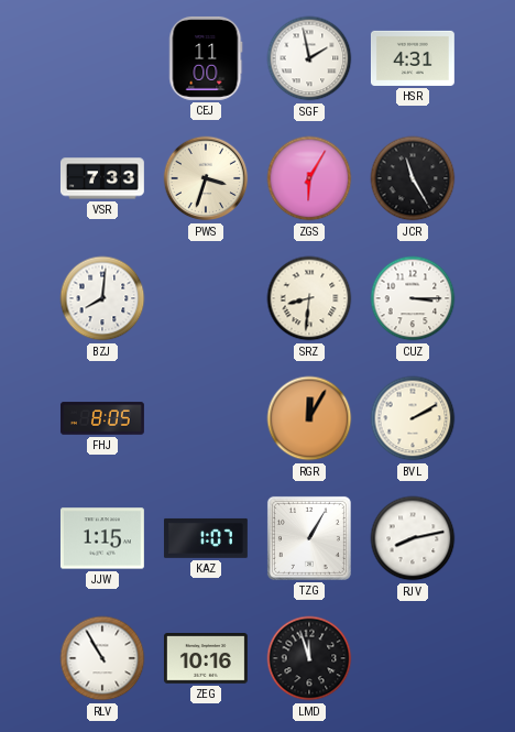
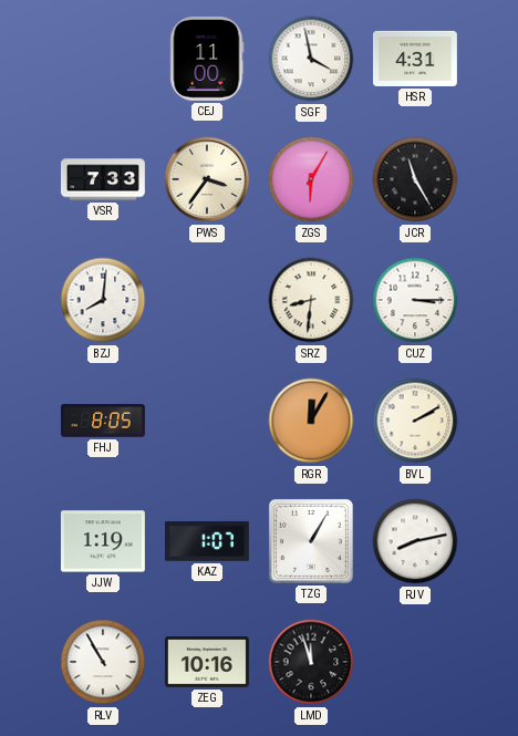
SGF: 1:58 -> 3:58
PWS: 3:33 -> 3:36
JJW: 1:15 -> 1:19
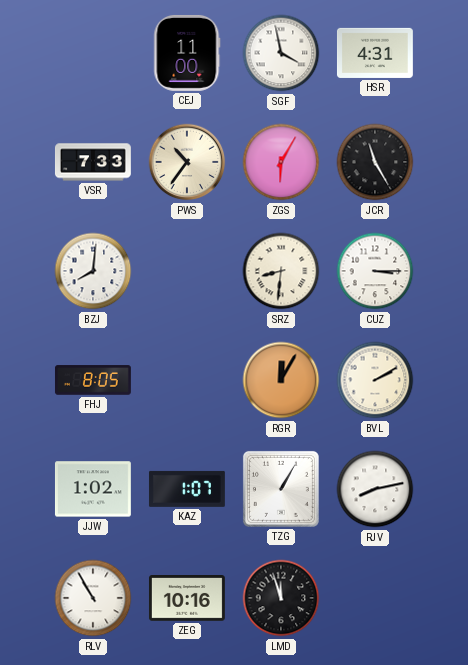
PWS: 3:36 -> 10:36
JJW: 1:19 -> 1:02
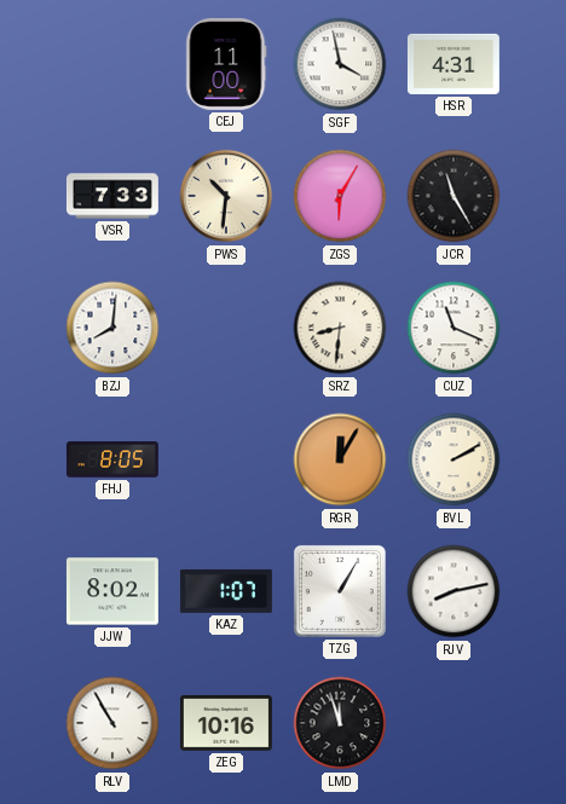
PWS: 10:36 -> 10:31
CUZ: 3:15 -> 11:19
JJW: 1:02 -> 8:02
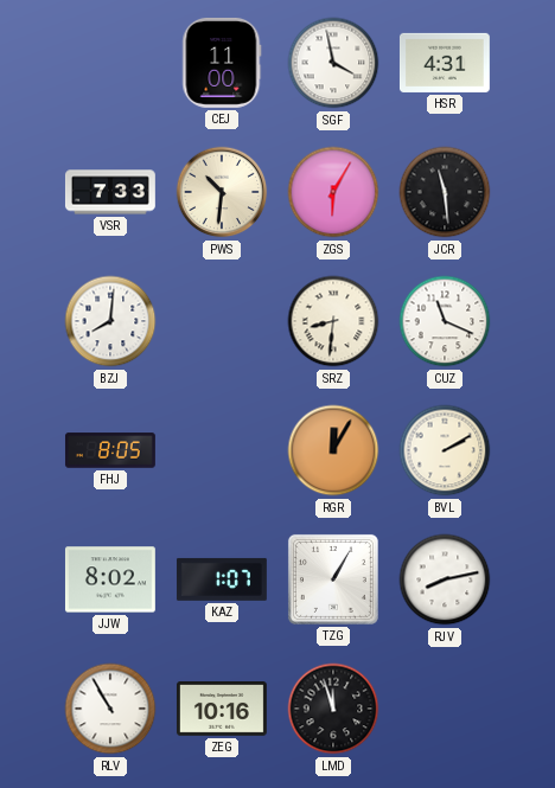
JCR: 11:25 -> 11:29
